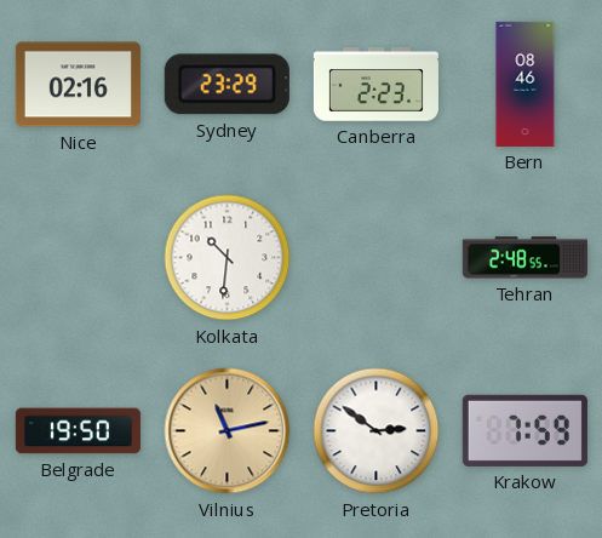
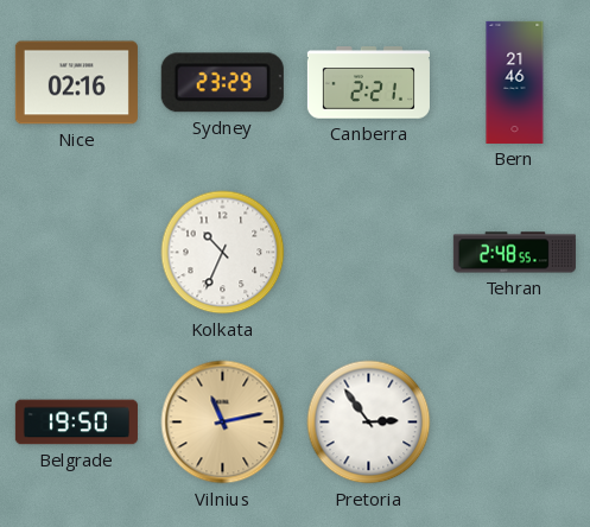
Canberra: 2:23 -> 2:21
Bern: 08:46 -> 21:46
Kolkata: 10:31 -> 10:34
Pretoria: 2:51 -> 2:54
Krakow: 7:59 -> none
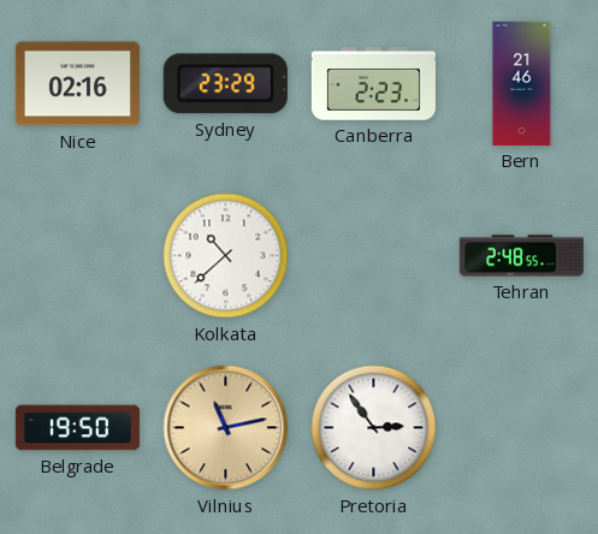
Canberra: 2:21 -> 2:23
Kolkata: 10:34 -> 10:38
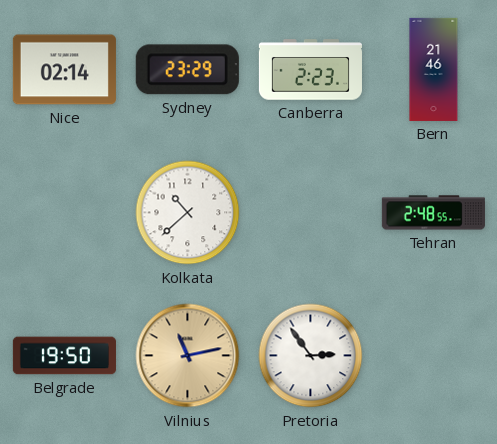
Nice: 02:16 -> 02:14
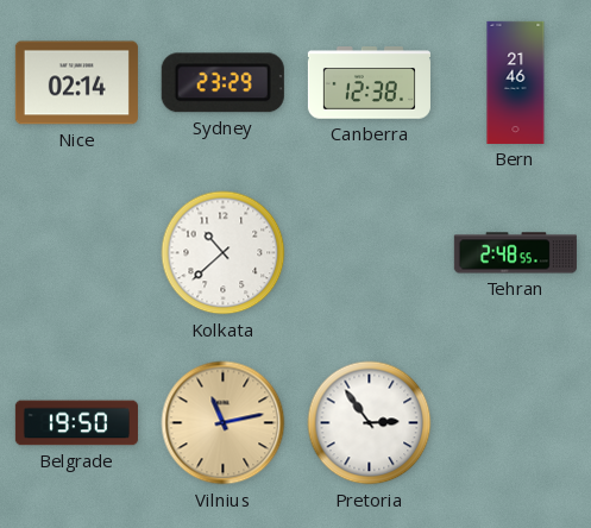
Canberra: 2:23 -> 12:38
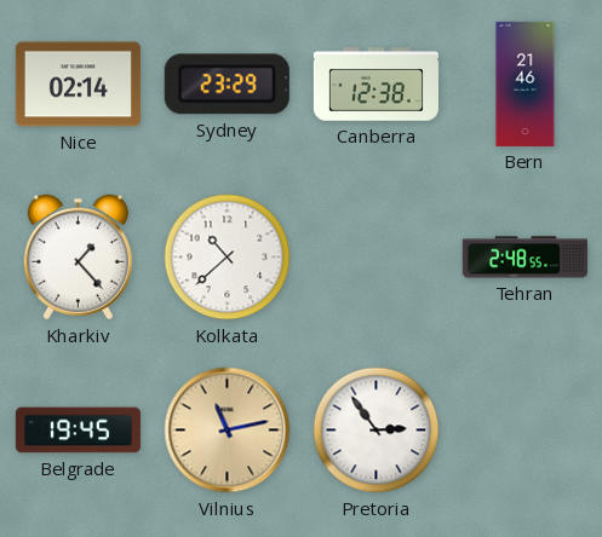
Kharkiv: none -> 1:23
Belgrade: 19:50 -> 19:45
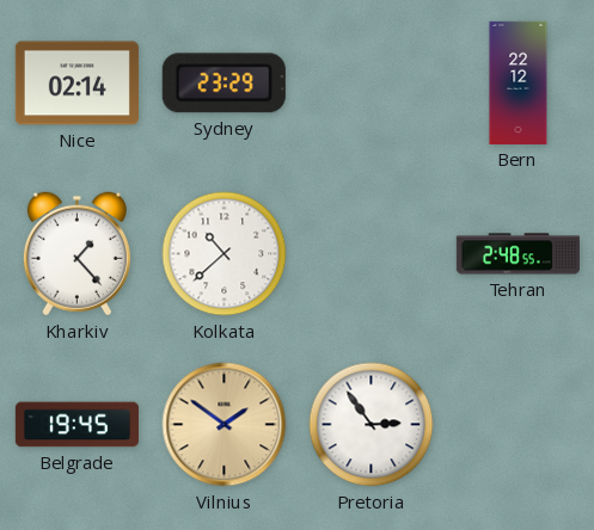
Canberra: 12:38 -> none
Bern: 21:46 -> 22:12
Vilnius: 11:13 -> 1:51
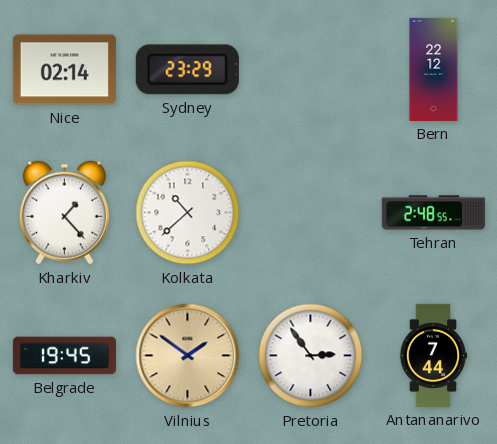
Antananarivo: none -> 7:44
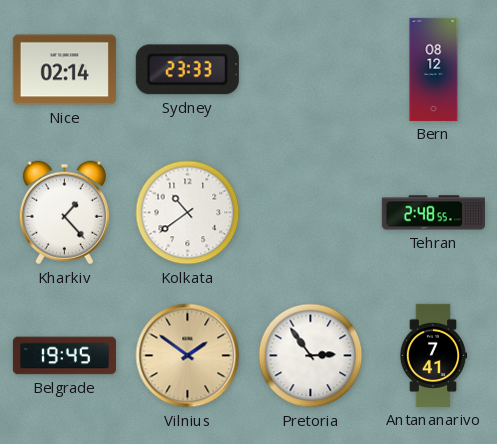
Sydney: 23:29 -> 23:33
Bern: 22:12 -> 08:12
Kolkata: 10:38 -> 10:39
Antananarivo: 7:44 -> 7:41
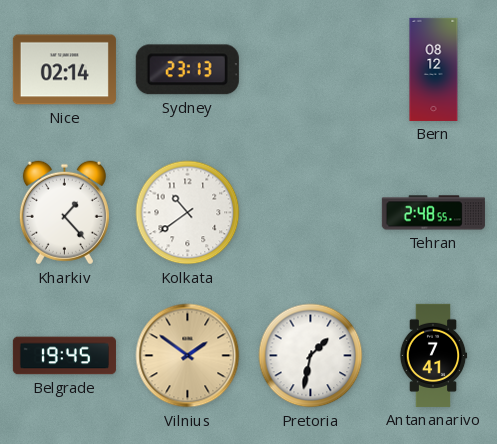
Sydney: 23:33 -> 23:13
Pretoria: 2:54 -> 1:32
